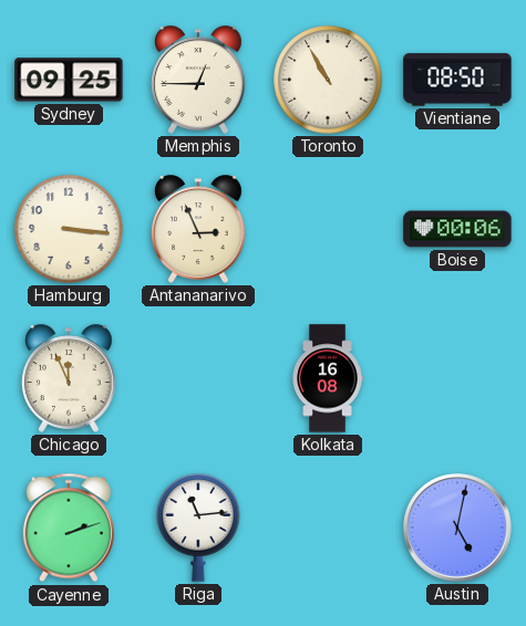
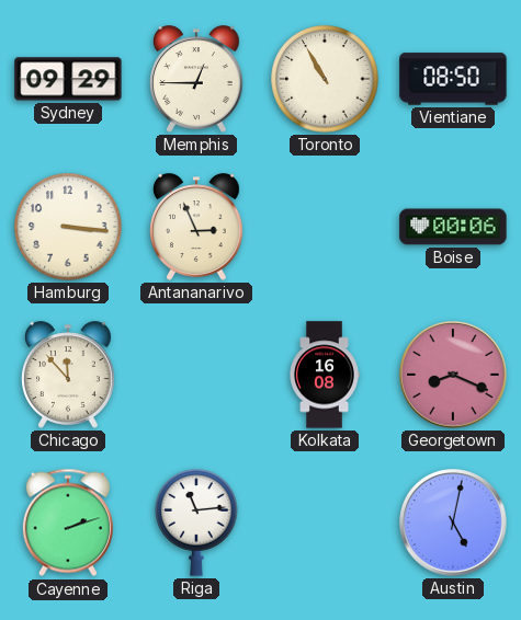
Sydney: 09:25 -> 09:29
Chicago: 11:56 -> 11:53
Georgetown: none -> 8:19
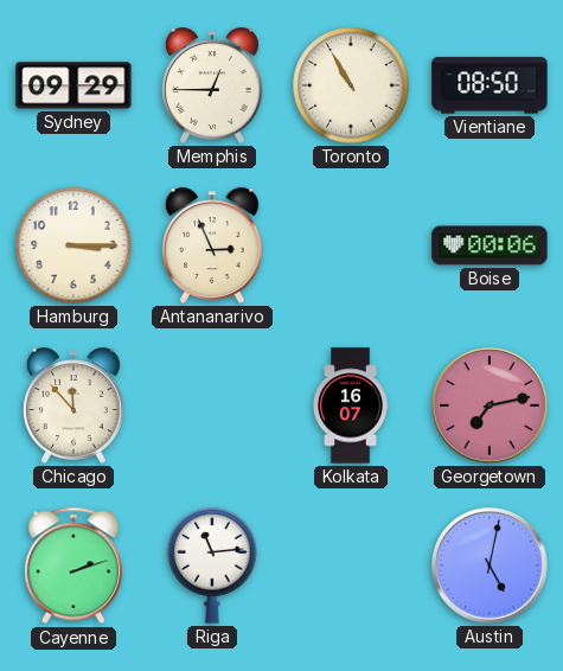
Hamburg: 3:16 -> 3:15
Kolkata: 16:08 -> 16:07
Georgetown: 8:19 -> 7:13
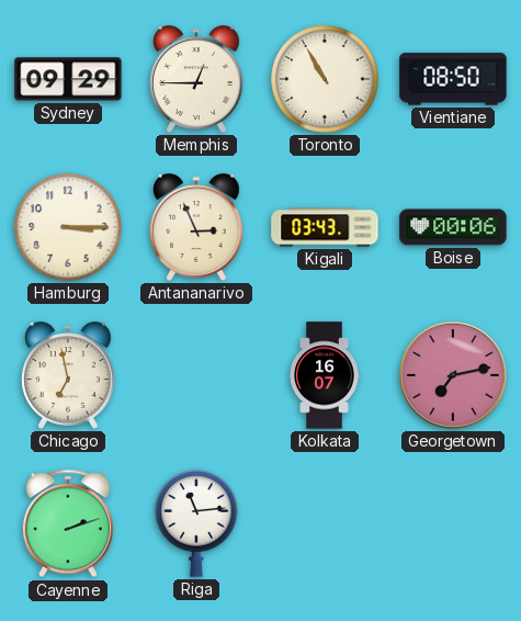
Kigali: none -> 03:43
Chicago: 11:53 -> 6:58
Austin: 5:02 -> none
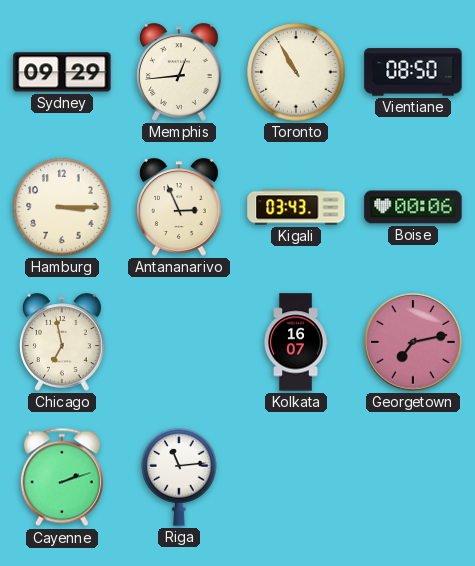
Memphis: 12:45 -> 12:44
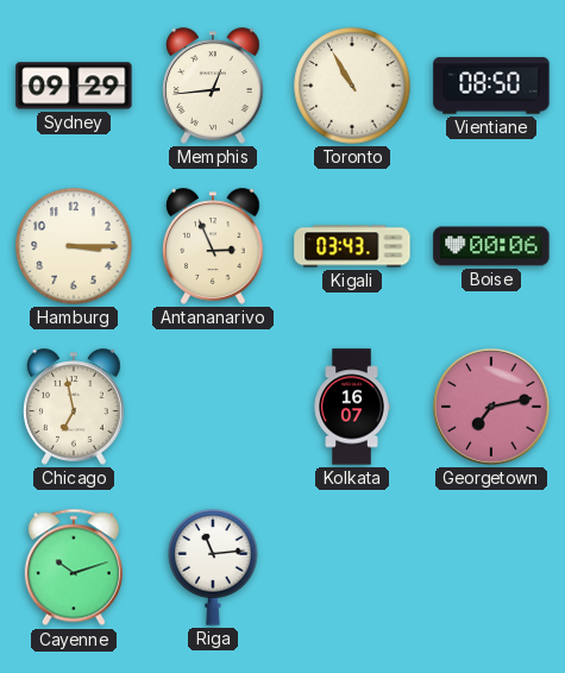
Cayenne: 2:12 -> 10:12
